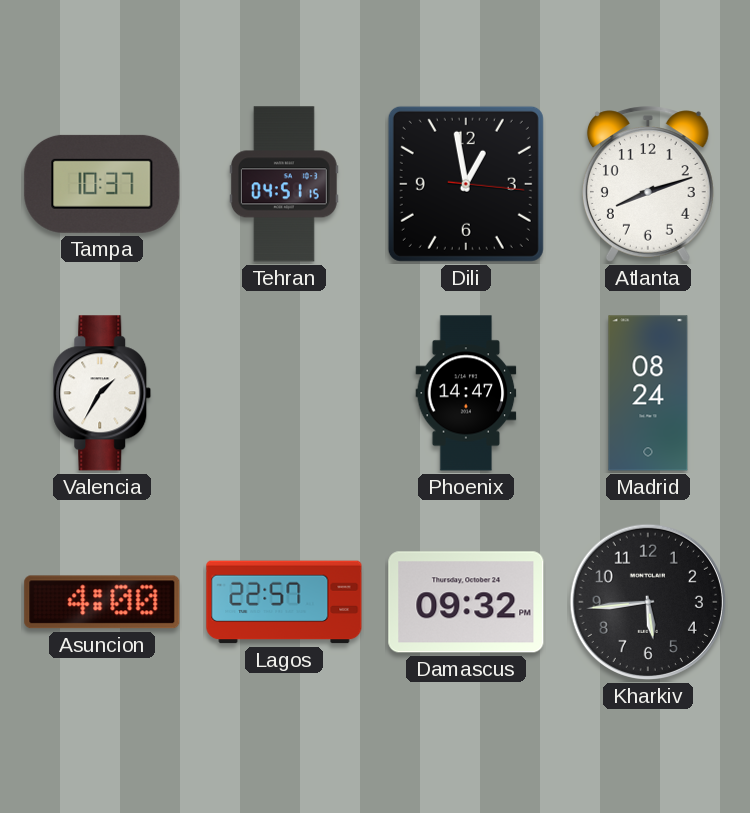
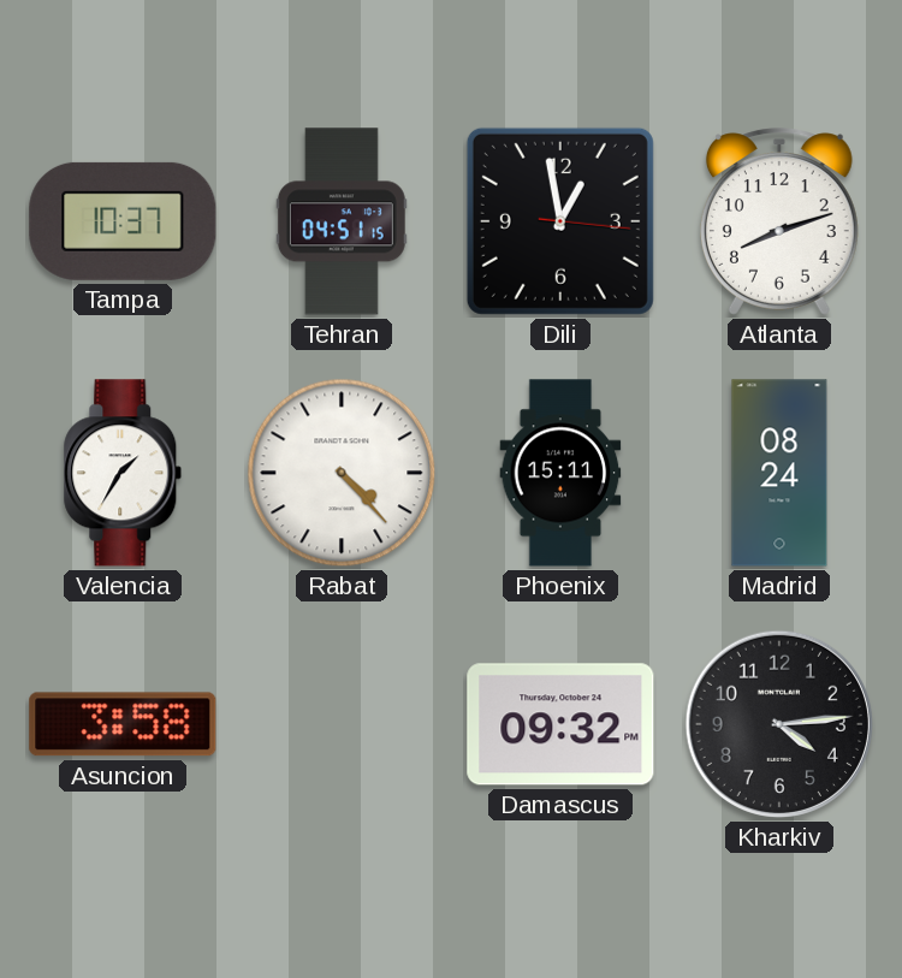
Rabat: none -> 4:23
Phoenix: 14:47 -> 15:11
Asuncion: 4:00 -> 3:58
Lagos: 22:57 -> none
Kharkiv: 5:44 -> 4:14
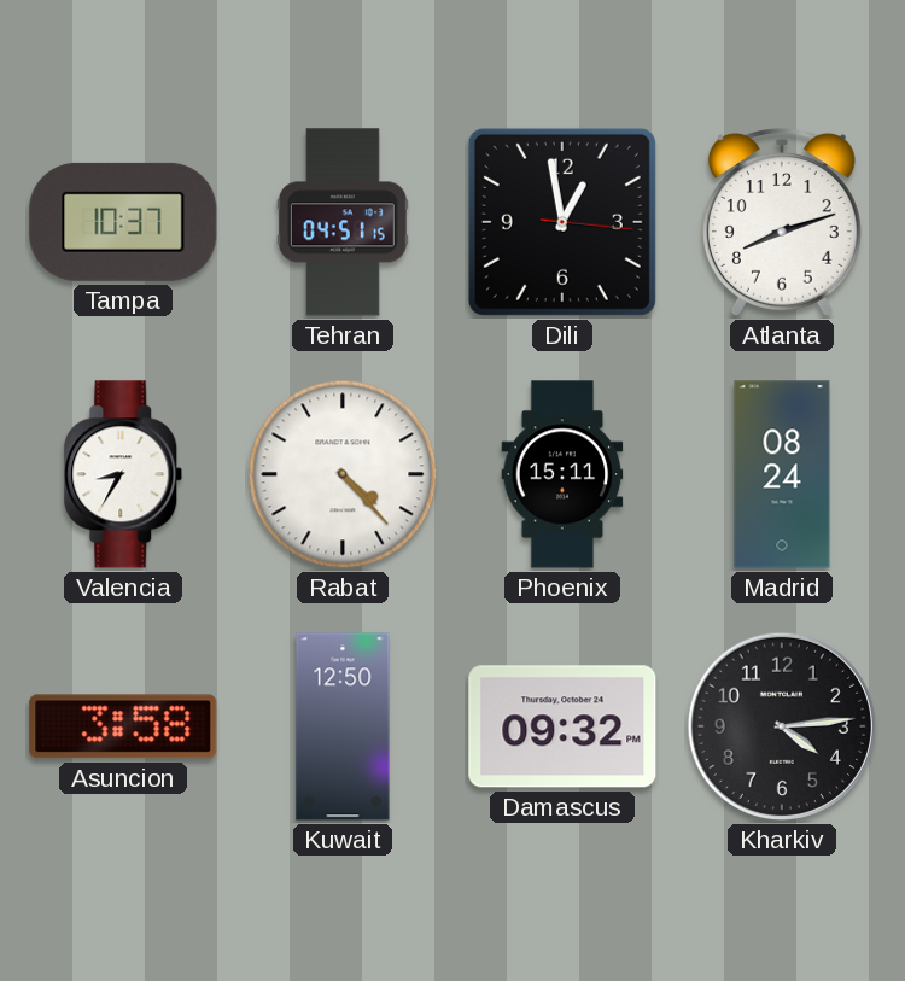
Valencia: 1:35 -> 8:35
Kuwait: none -> 12:50
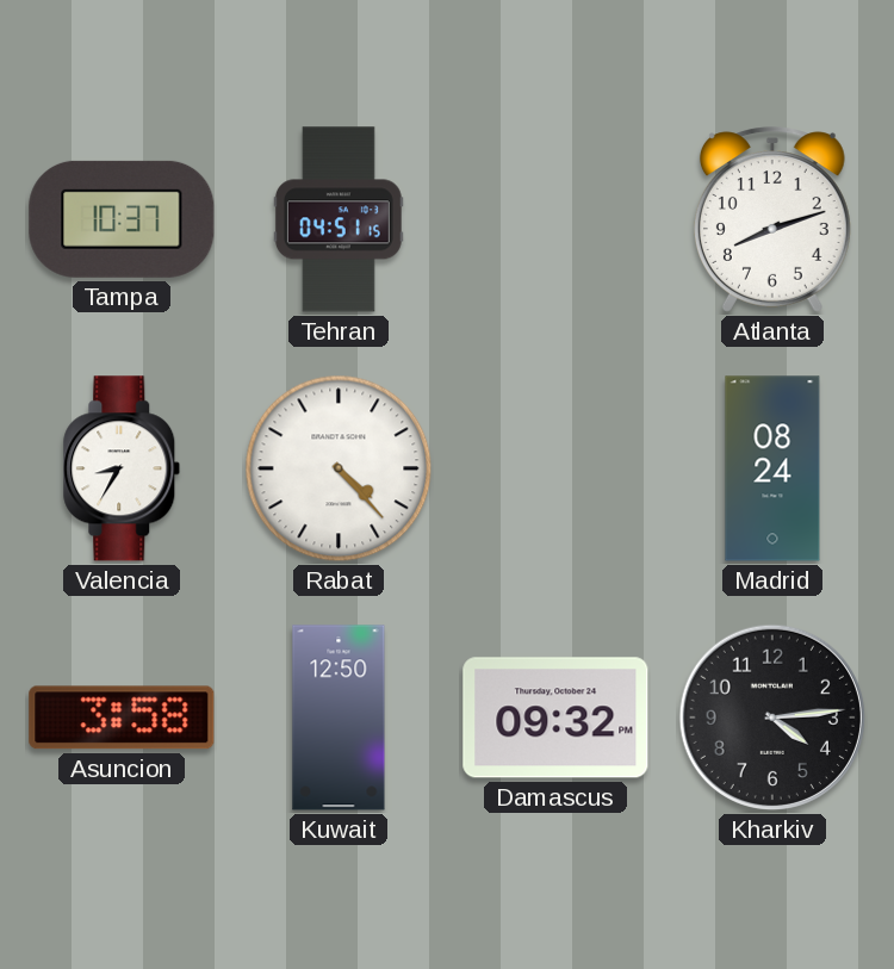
Dili: 12:58 -> none
Phoenix: 15:11 -> none
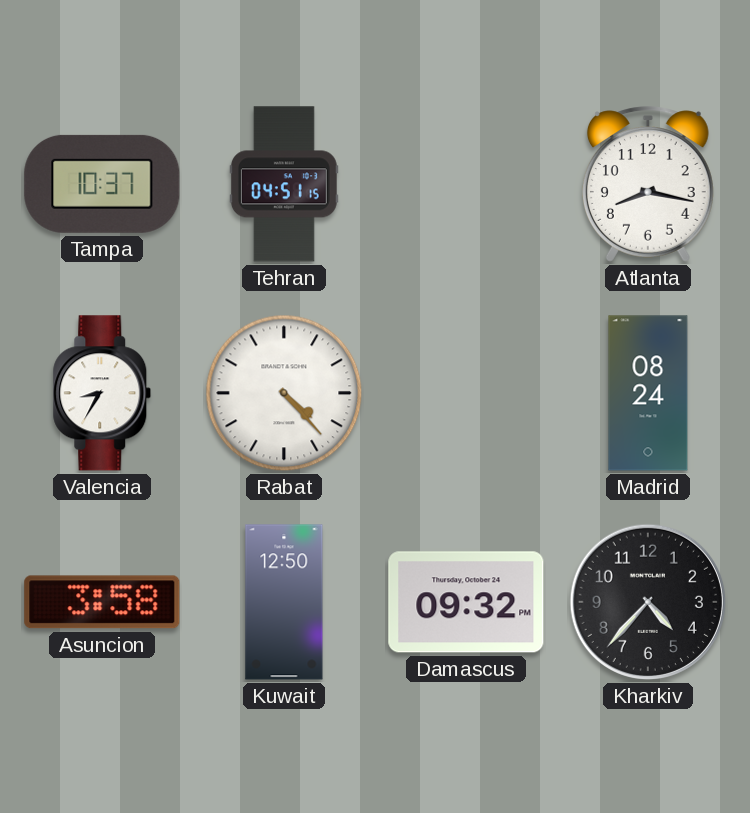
Atlanta: 8:12 -> 8:17
Kharkiv: 4:14 -> 4:37
